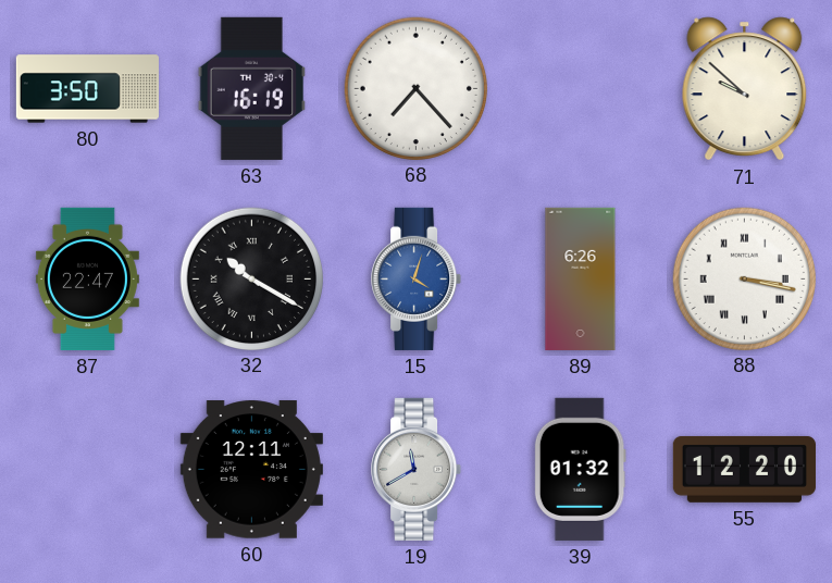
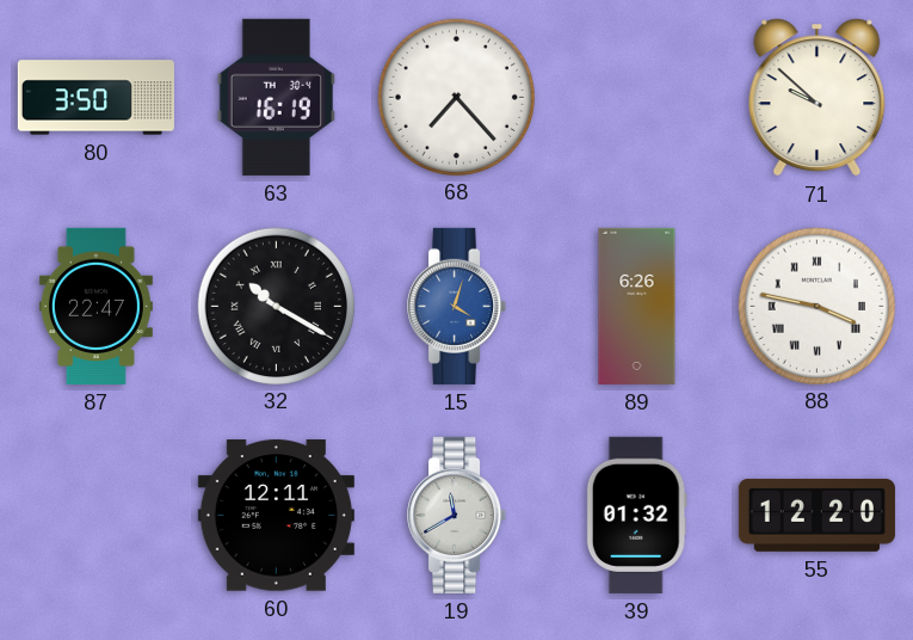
88: 3:17 -> 3:47
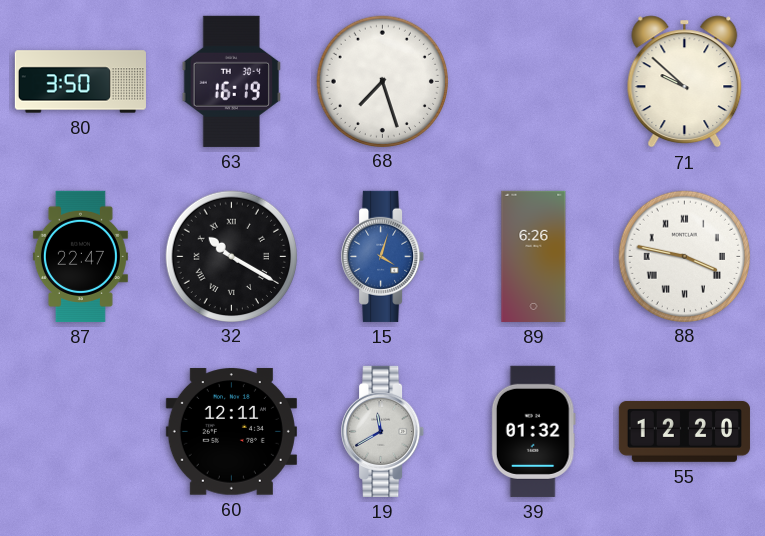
68: 7:23 -> 7:27
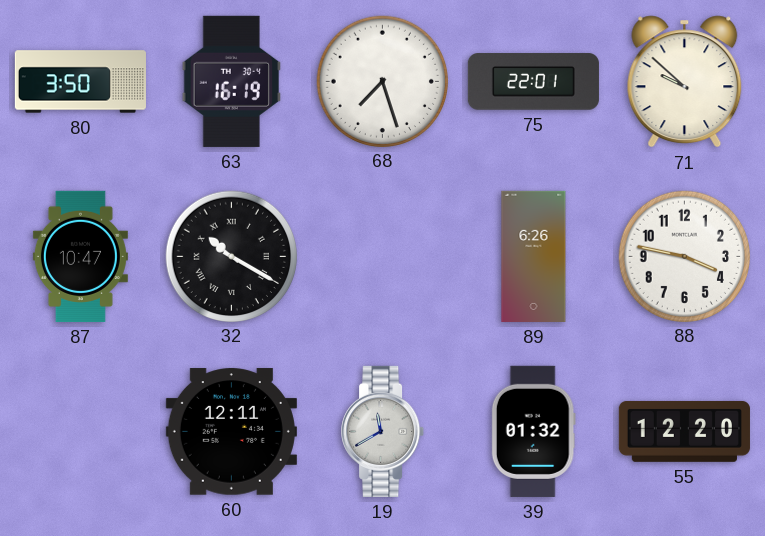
75: none -> 22:01
87: 22:47 -> 10:47
15: 4:03 -> none
88 numerals: Roman -> Arabic
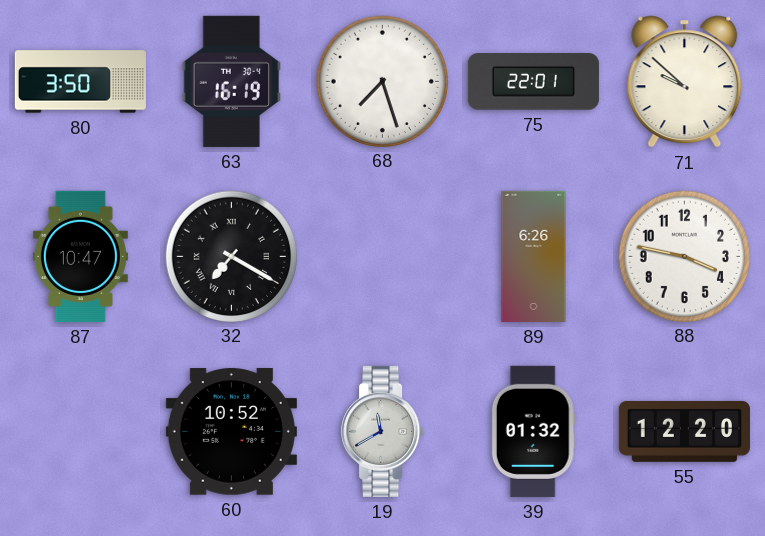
32: 10:20 -> 7:20
60: 12:11 -> 10:52
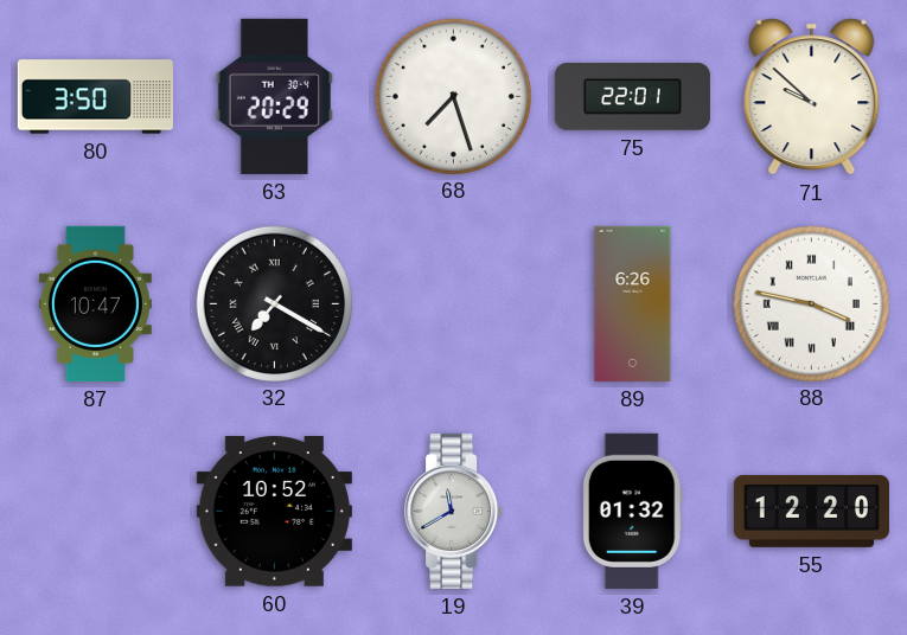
63: 16:19 -> 20:29
88 numerals: Arabic -> Roman
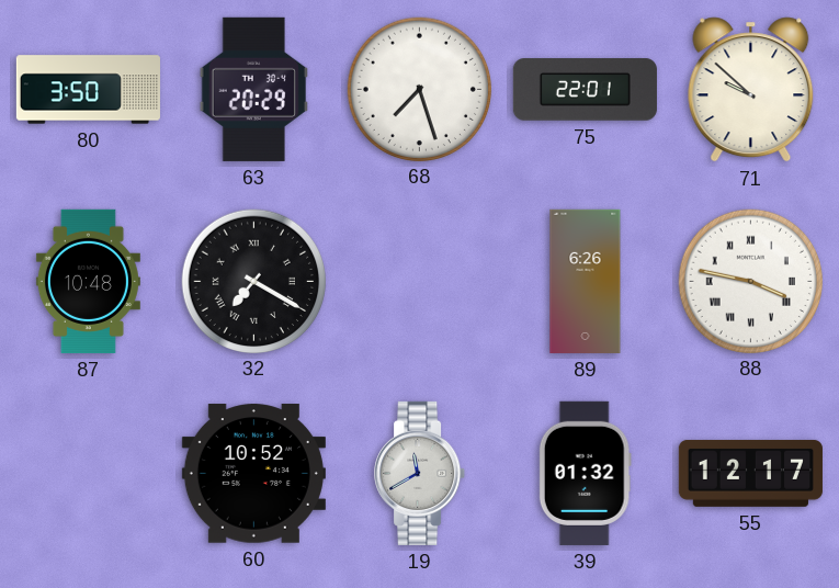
87: 10:47 -> 10:48
55: 12:20 -> 12:17
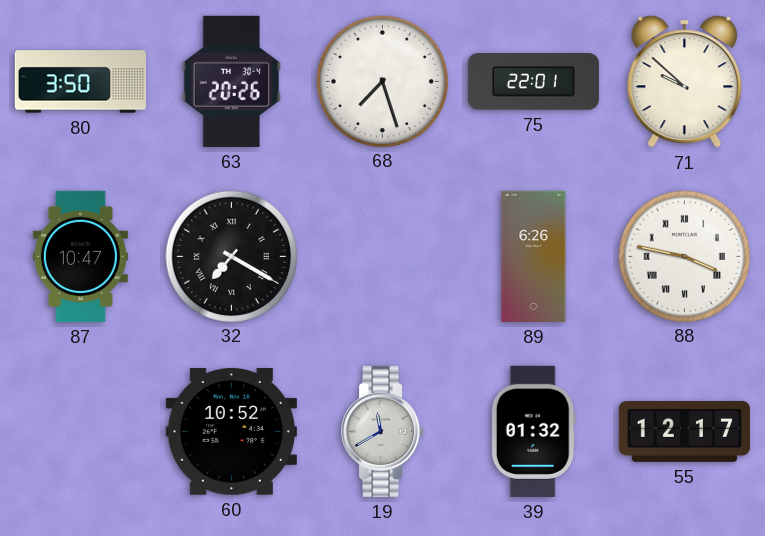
63: 20:29 -> 20:26
87: 10:48 -> 10:47
